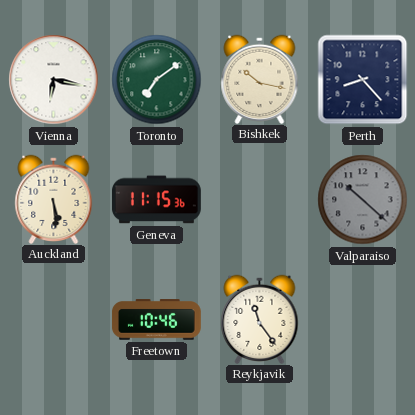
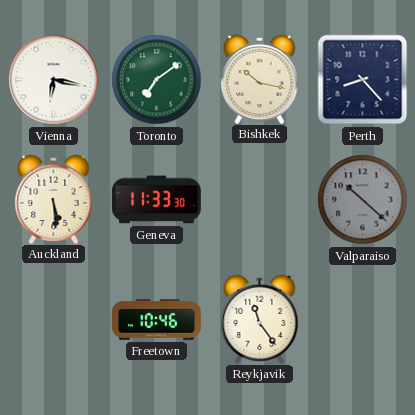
Geneva: 11:15 -> 11:33
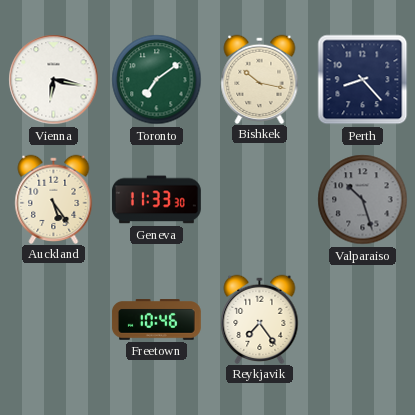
Auckland: 5:29 -> 5:24
Valparaiso: 10:22 -> 10:27
Reykjavik: 11:24 -> 7:24
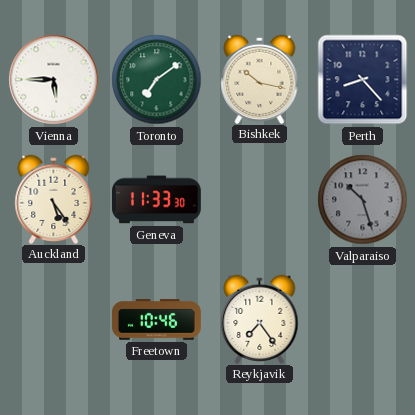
Vienna: 6:17 -> 5:45
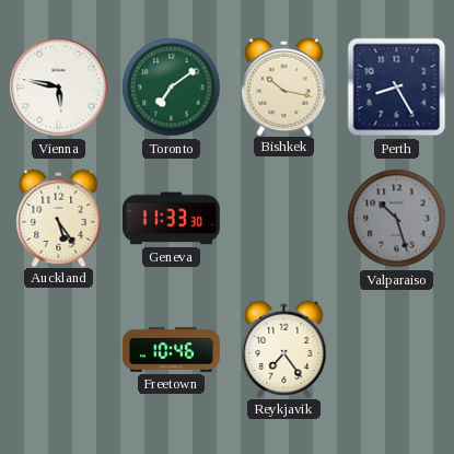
Vienna: 5:45 -> 5:47
Perth: 8:23 -> 8:25
